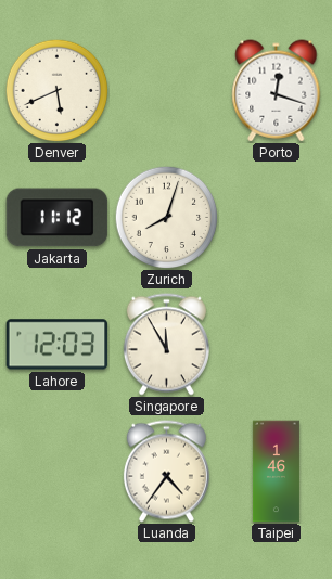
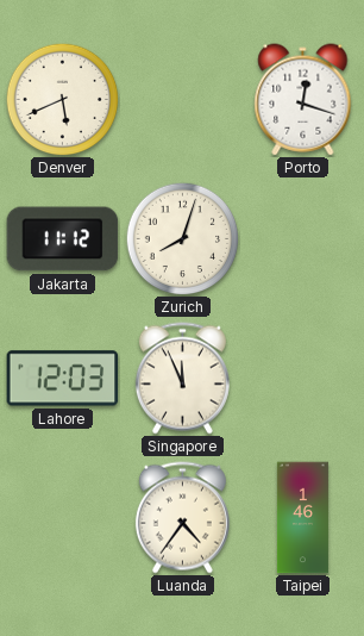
Singapore: 11:55 -> 11:56
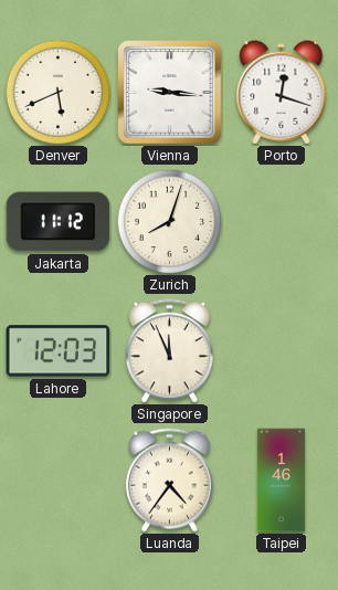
Vienna: none -> 9:16
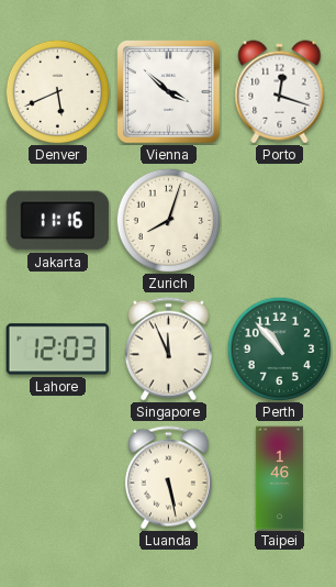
Vienna: 9:16 -> 3:52
Jakarta: 11:12 -> 11:16
Perth: none -> 10:53
Luanda: 4:36 -> 5:28
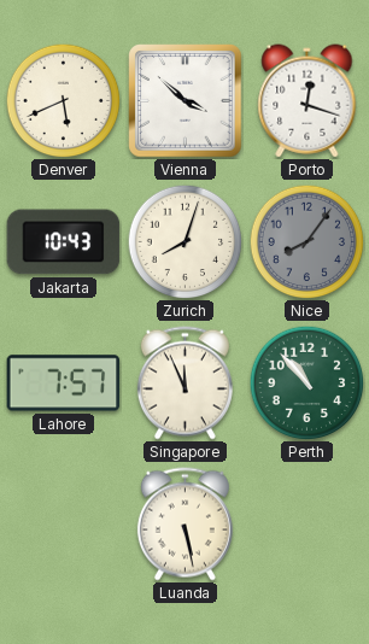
Jakarta: 11:16 -> 10:43
Nice: none -> 8:06
Lahore: 12:03 -> 7:57
Taipei: 1:46 -> none
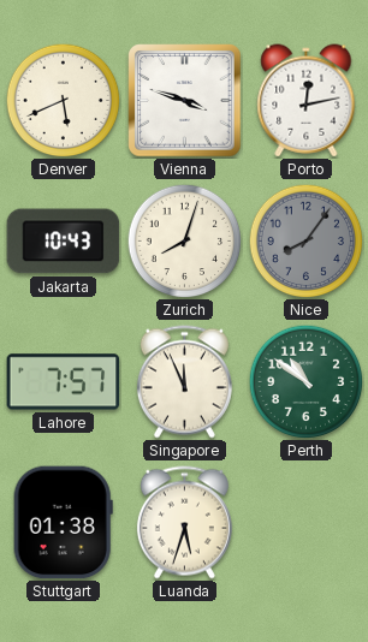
Vienna: 3:52 -> 3:48
Porto: 12:18 -> 12:13
Perth: 10:53 -> 10:51
Stuttgart: none -> 01:38
Luanda: 5:28 -> 5:33
